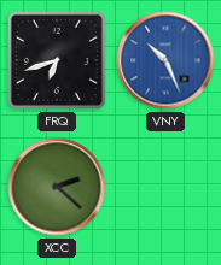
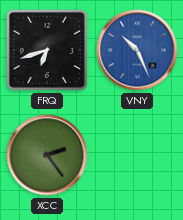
XCC: 2:22 -> 2:24
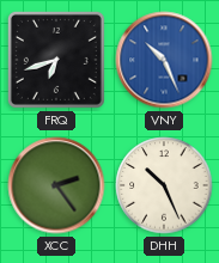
DHH: none -> 10:26
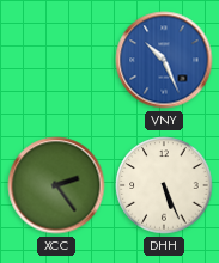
FRQ: 6:42 -> none
DHH: 10:26 -> 5:26
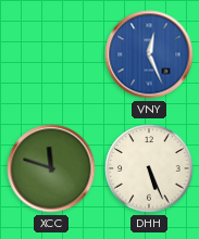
VNY: 10:26 -> 12:26
XCC: 2:24 -> 11:48
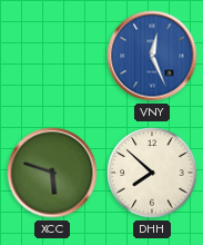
XCC: 11:48 -> 5:48
DHH: 5:26 -> 7:52
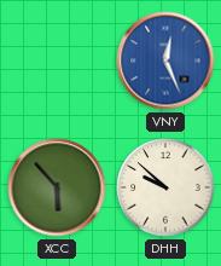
XCC: 5:48 -> 5:53
DHH: 7:52 -> 9:52
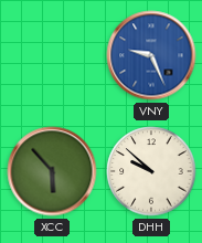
VNY: 12:26 -> 9:26
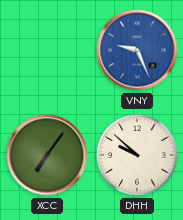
XCC: 5:53 -> 7:06
